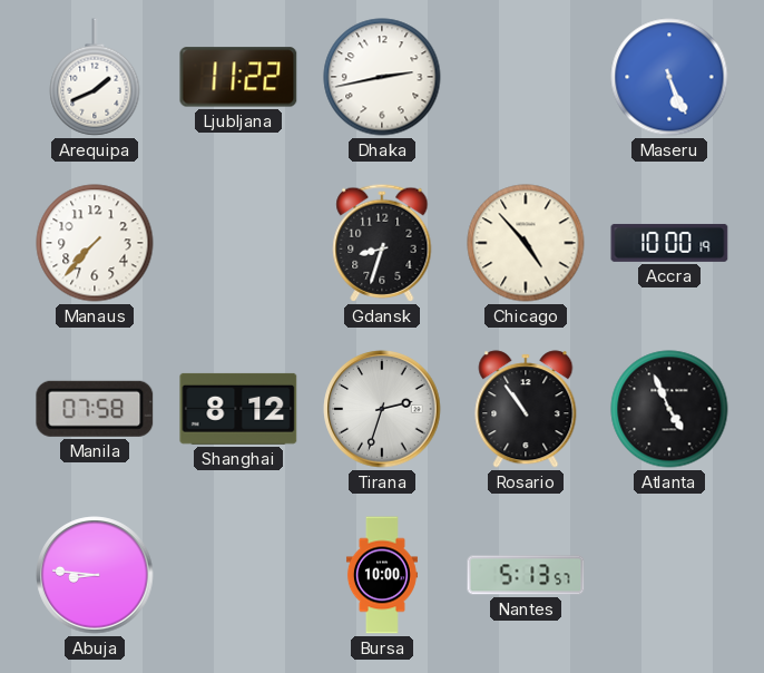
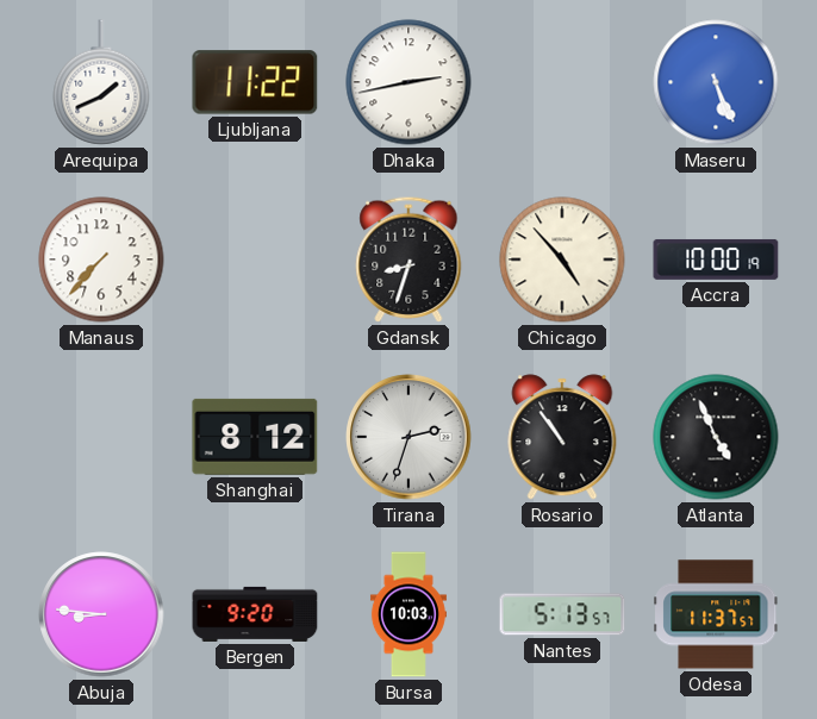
Manila: 07:58 -> none
Bergen: none -> 9:20
Bursa: 10:00 -> 10:03
Odesa: none -> 11:37
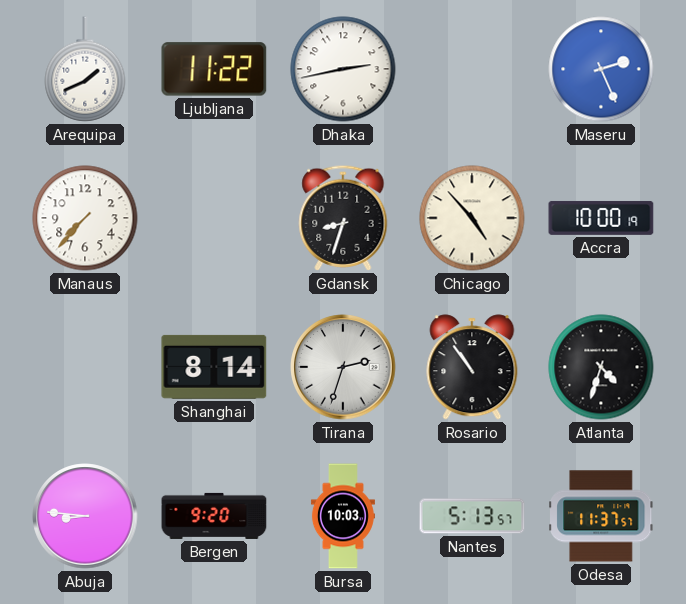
Maseru: 5:26 -> 2:26
Shanghai: 8:12 -> 8:14
Atlanta: 4:56 -> 4:33
